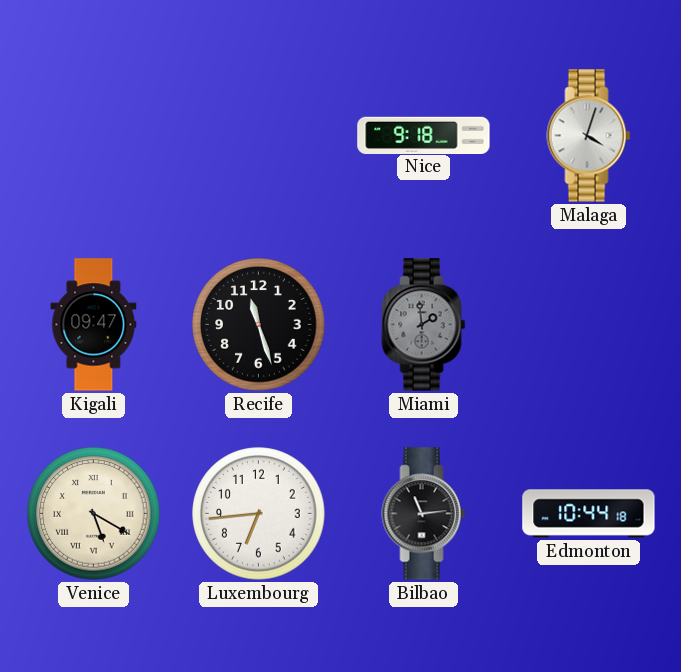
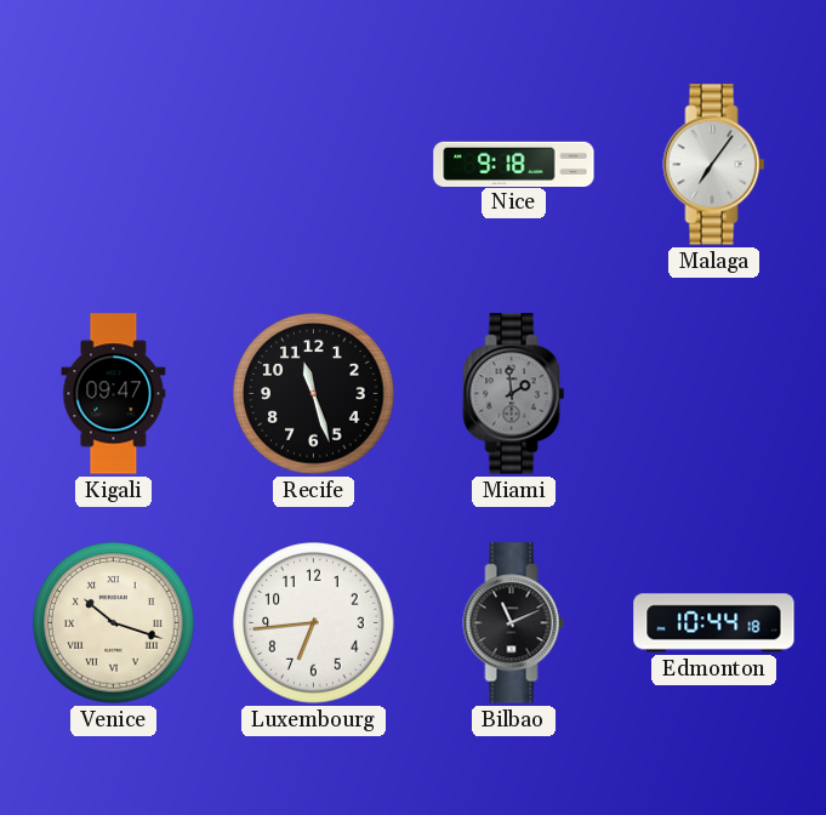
Malaga: 4:03 -> 7:06
Venice: 5:20 -> 10:18
Bilbao: 11:14 -> 11:11
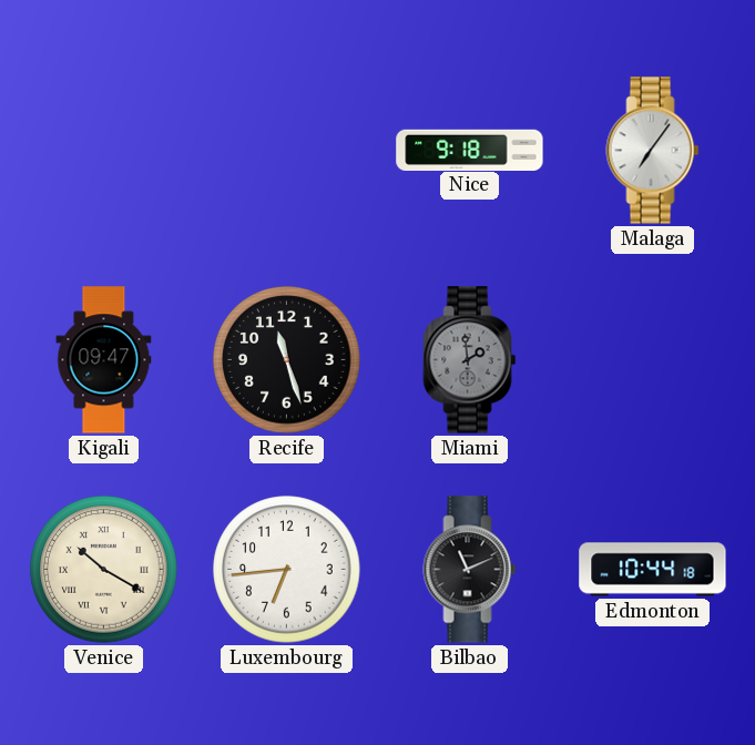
Venice: 10:18 -> 10:20
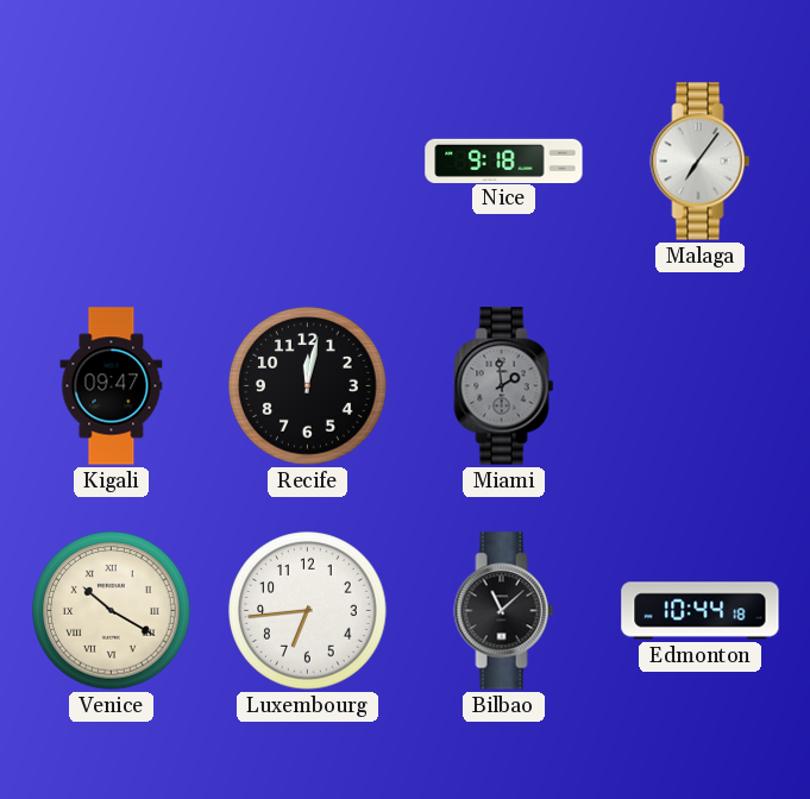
Recife: 11:27 -> 12:02
Bilbao: 11:11 -> 11:08
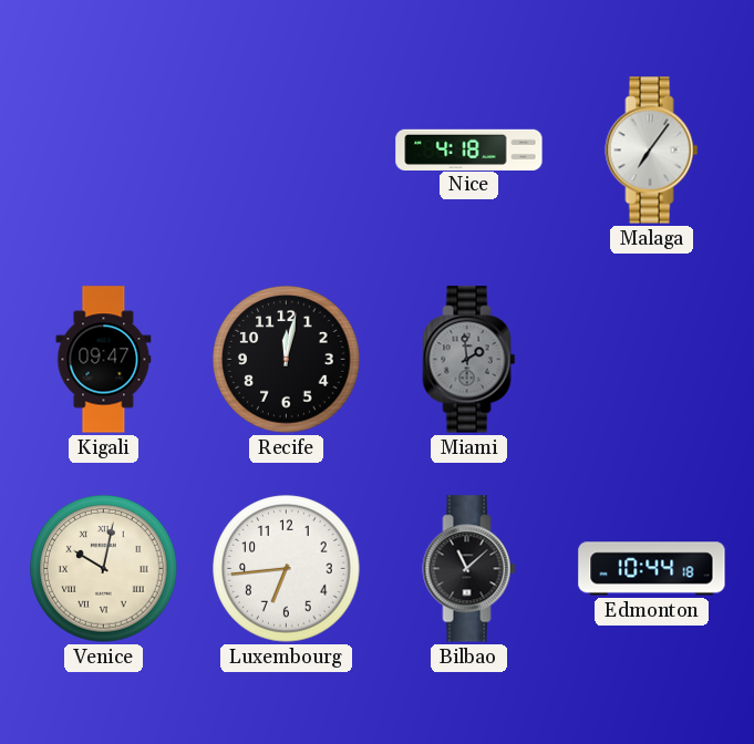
Nice: 9:18 -> 4:18
Venice: 10:20 -> 10:02
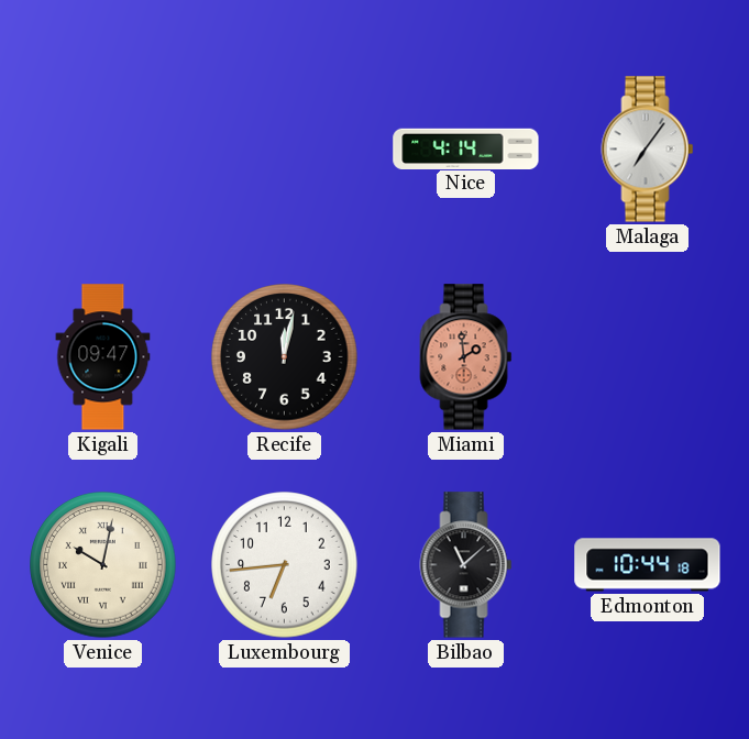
Nice: 4:18 -> 4:14
Miami dial: grey -> salmon
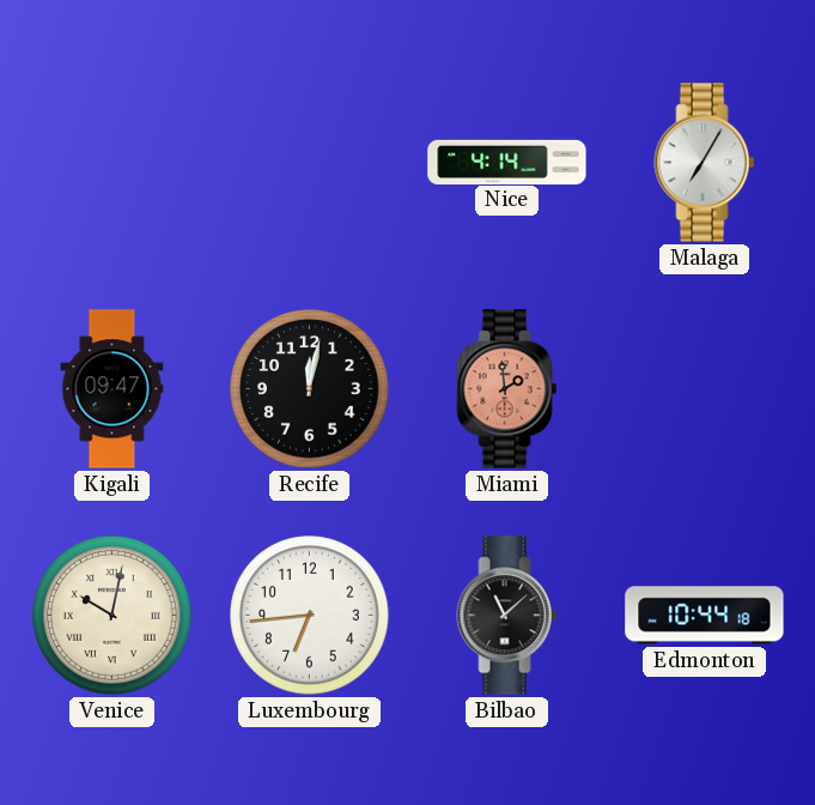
Malaga: 7:06 -> 7:05
